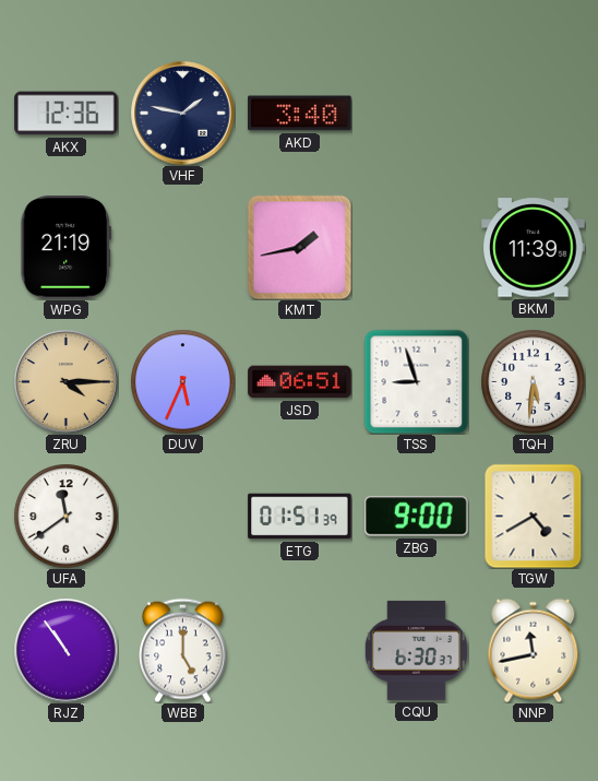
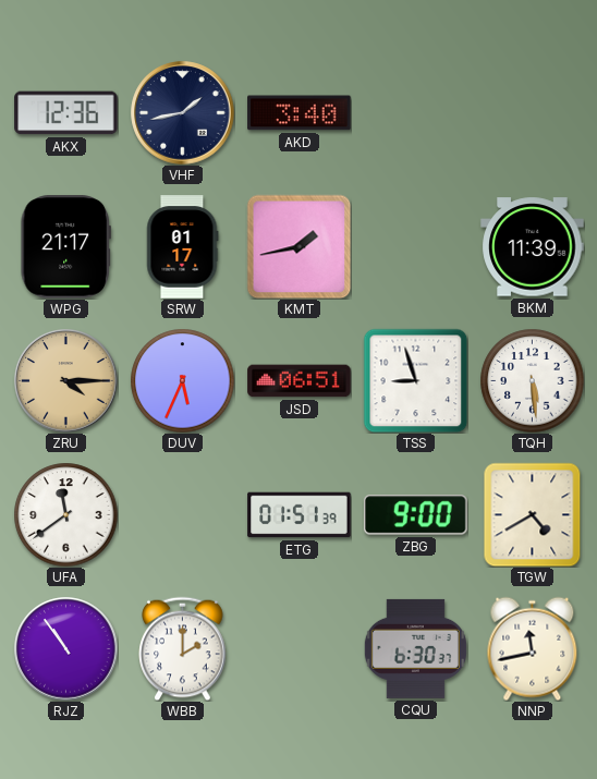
VHF: 1:47 -> 1:43
WPG: 21:19 -> 21:17
SRW: none -> 01:17
TQH: 5:31 -> 5:29
WBB: 5:00 -> 2:00
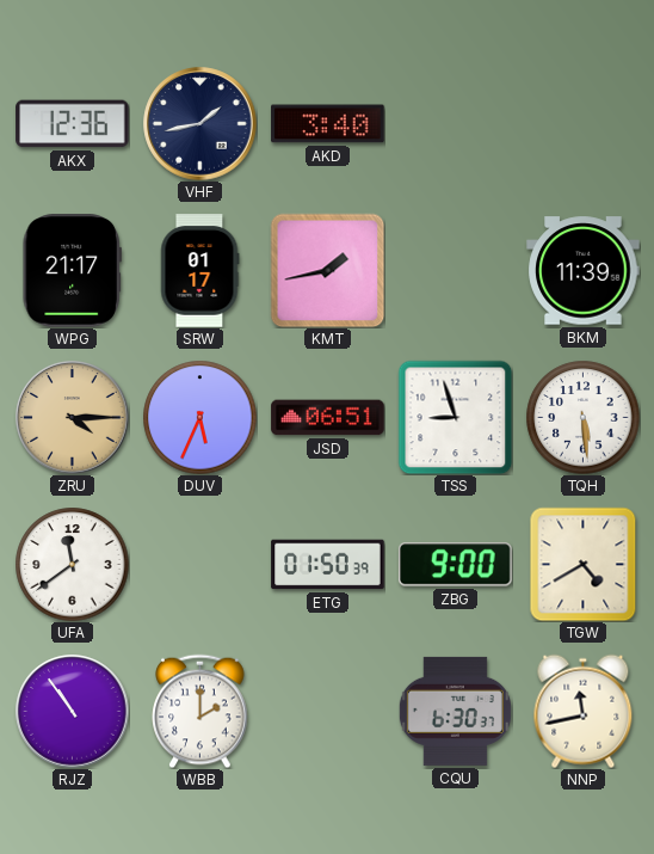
ETG: 01:51 -> 01:50
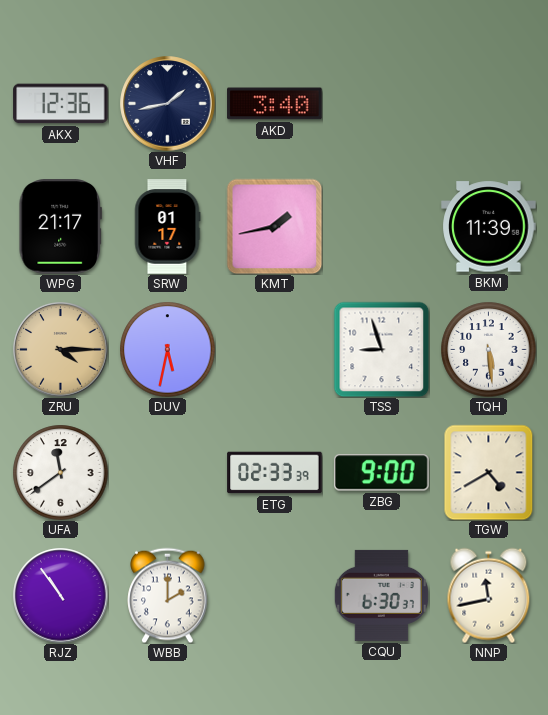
DUV: 5:34 -> 5:32
JSD: 06:51 -> none
ETG: 01:50 -> 02:33
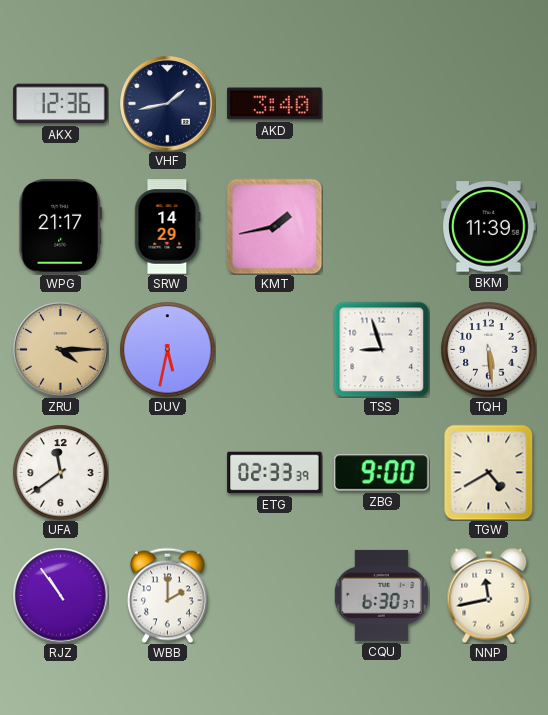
SRW: 01:17 -> 14:29
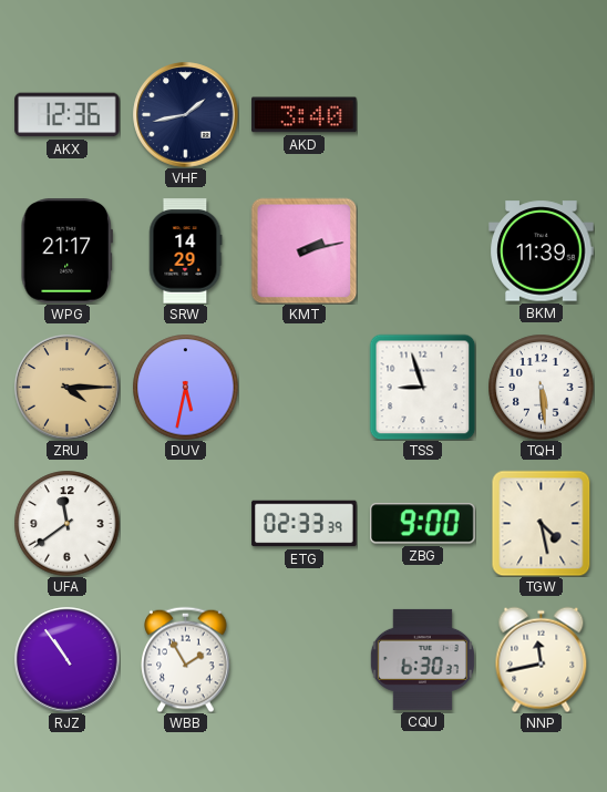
KMT: 1:43 -> 2:13
TGW: 4:40 -> 4:28
WBB: 2:00 -> 1:55
